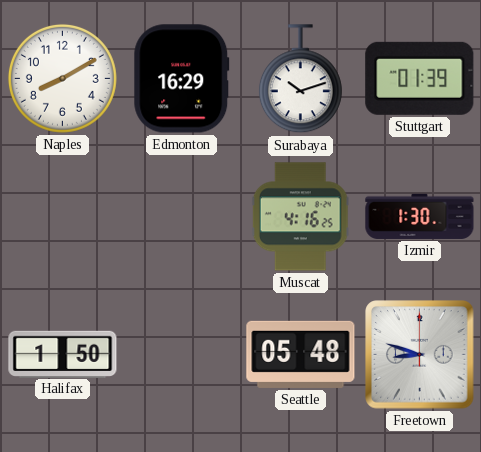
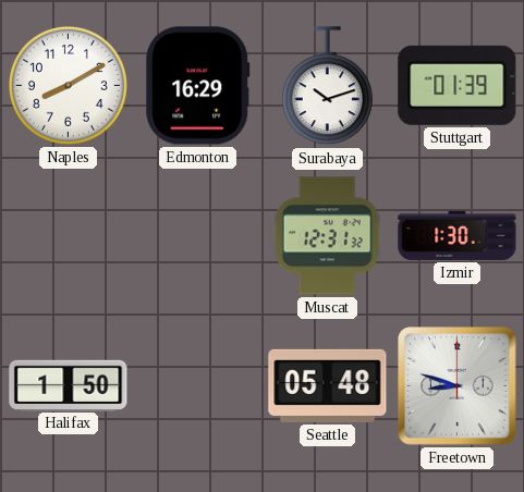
Muscat: 4:16 -> 12:31
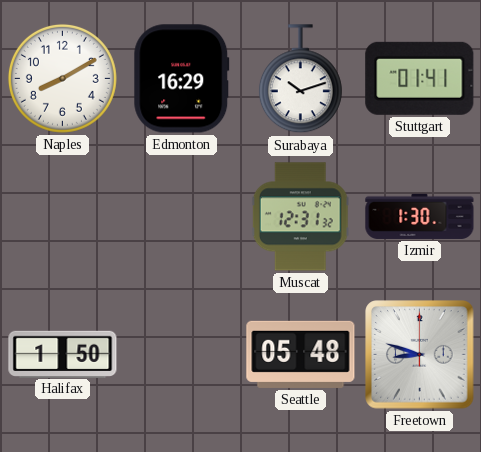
Stuttgart: 01:39 -> 01:41
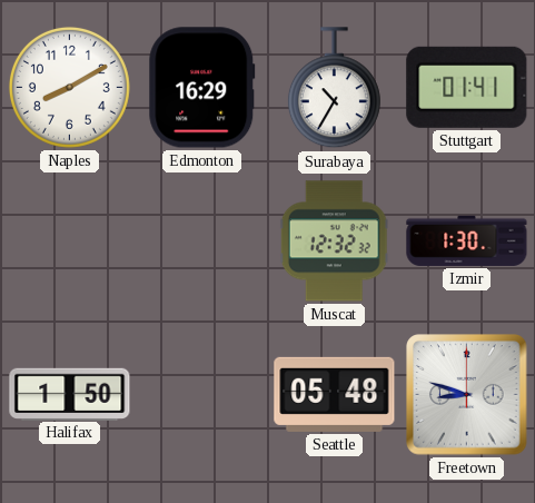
Surabaya: 10:12 -> 10:35
Muscat: 12:31 -> 12:32
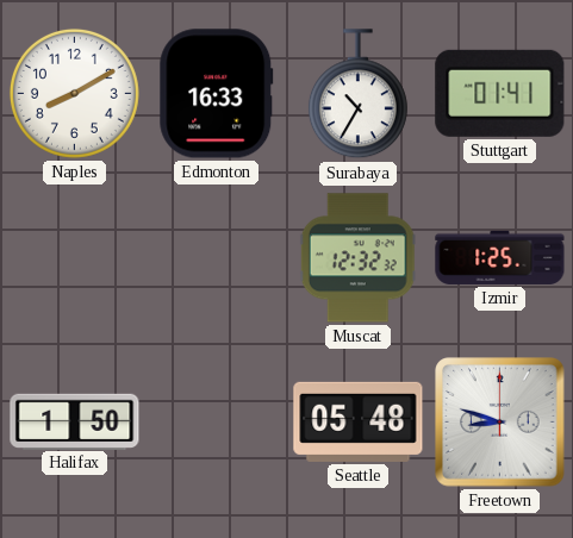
Edmonton: 16:29 -> 16:33
Izmir: 1:30 -> 1:25
